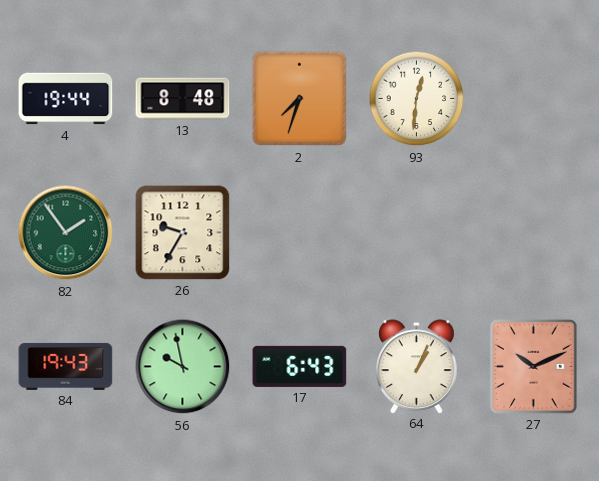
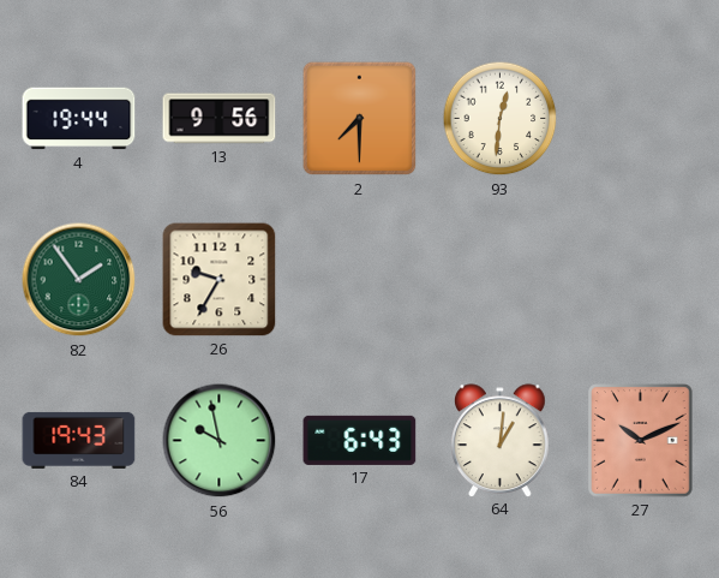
13: 8:48 -> 9:56
2: 7:33 -> 7:30
64: 1:04 -> 1:01
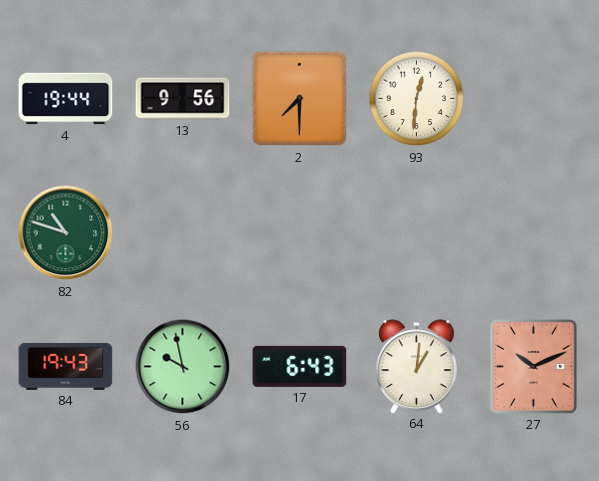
82: 1:54 -> 10:48
26: 9:35 -> none
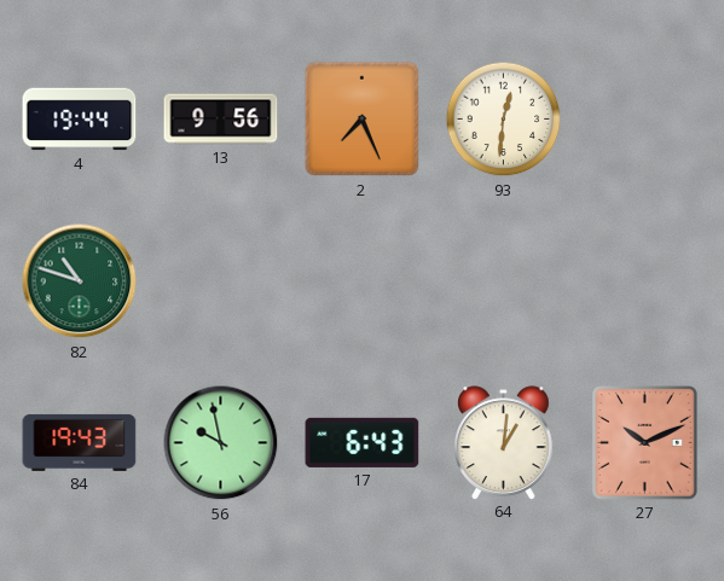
2: 7:30 -> 7:26
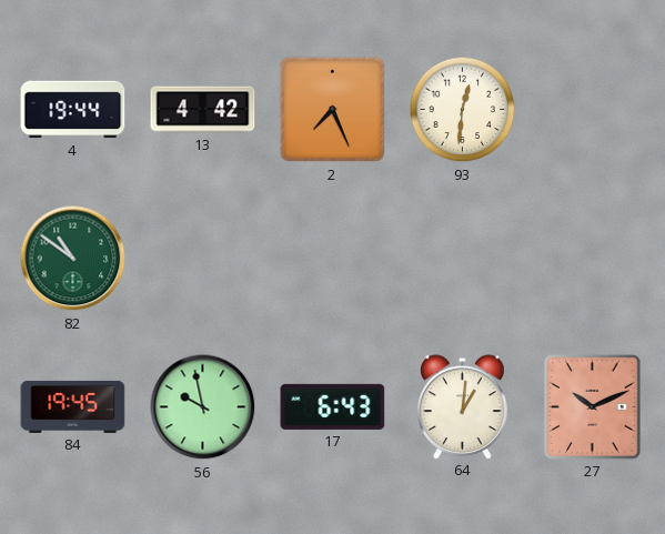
13: 9:56 -> 4:42
82: 10:48 -> 10:51
84: 19:43 -> 19:45
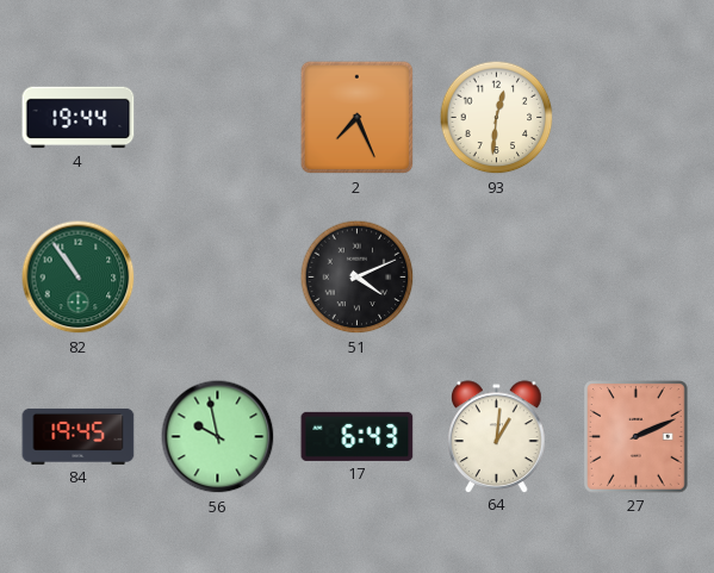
13: 4:42 -> none
82: 10:51 -> 10:54
51: none -> 4:11
27: 10:11 -> 2:11
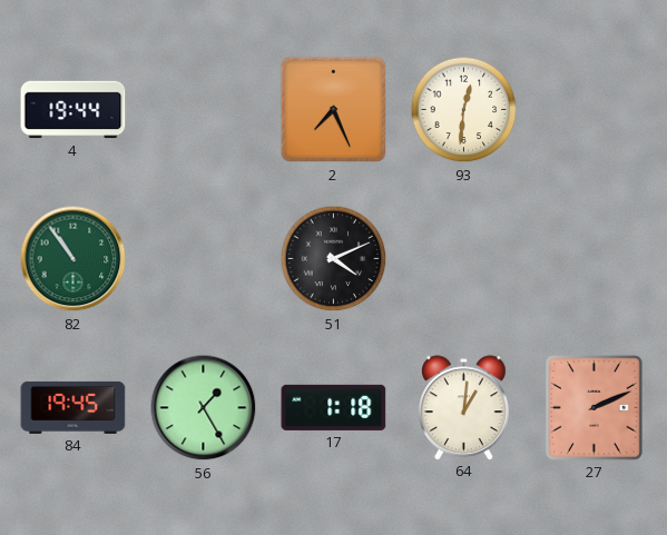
56: 9:58 -> 1:25
17: 6:43 -> 1:18
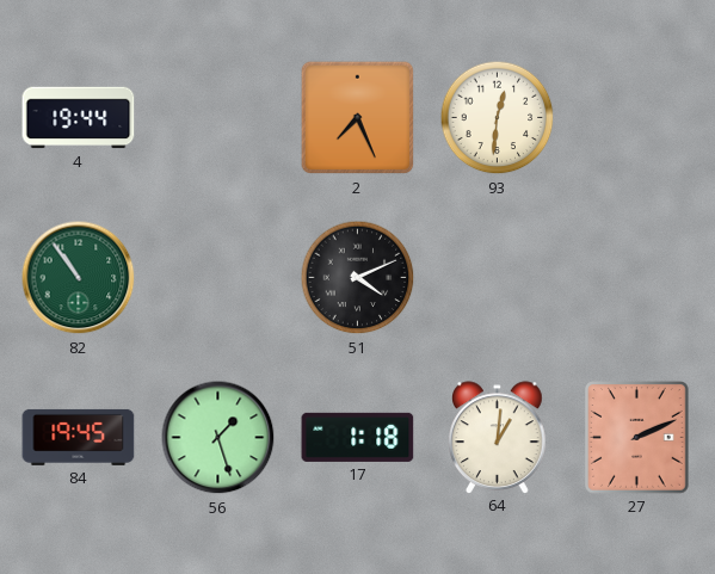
56: 1:25 -> 1:27
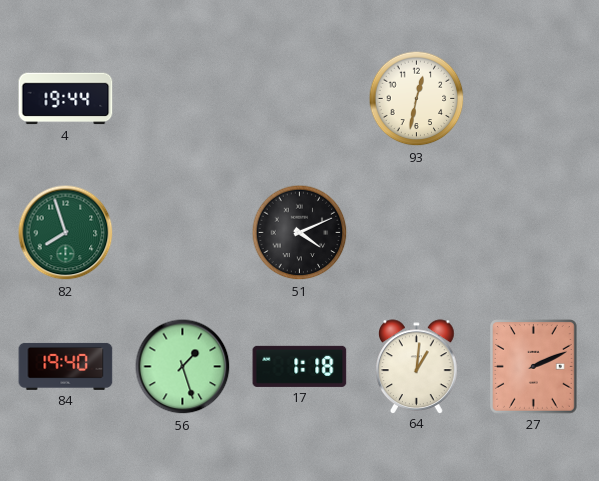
2: 7:26 -> none
93: 12:31 -> 12:32
82: 10:54 -> 7:57
84: 19:45 -> 19:40
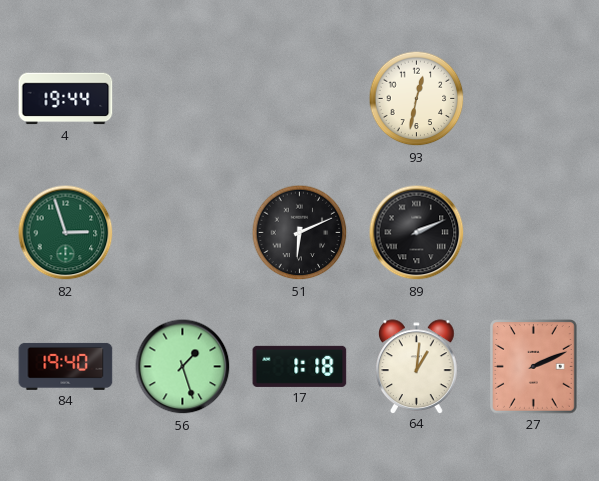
82: 7:57 -> 2:57
51: 4:11 -> 6:11
89: none -> 2:11
